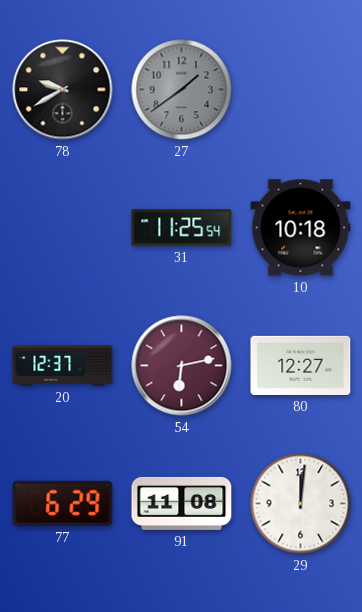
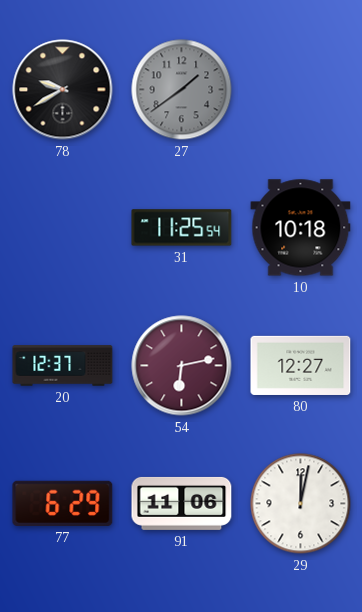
91: 11:08 -> 11:06
29: 12:01 -> 12:02
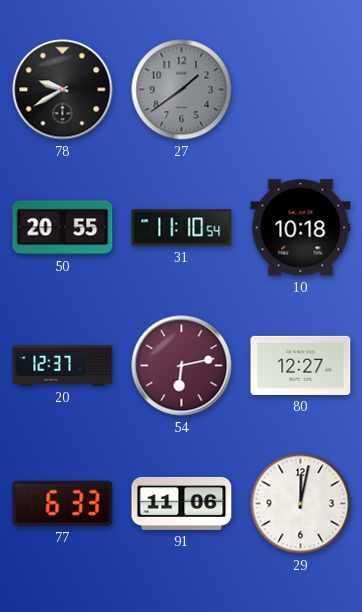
50: none -> 20:55
31: 11:25 -> 11:10
77: 6:29 -> 6:33
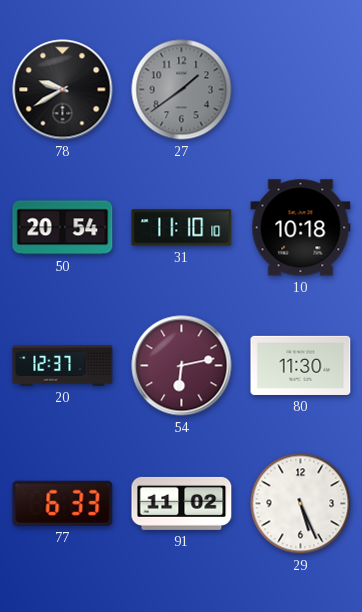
50: 20:55 -> 20:54
31: 11:10:54 -> 11:10:10
80: 12:27 -> 11:30
91: 11:06 -> 11:02
29: 12:02 -> 5:26
